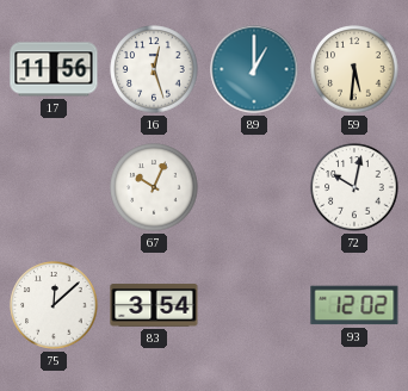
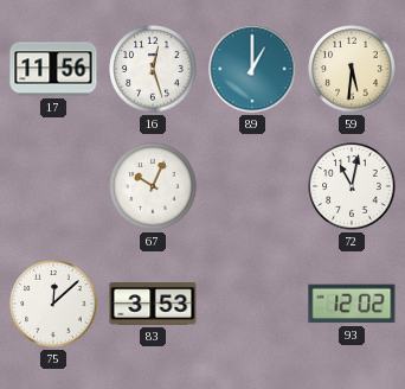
72: 10:02 -> 11:02
83: 3:54 -> 3:53
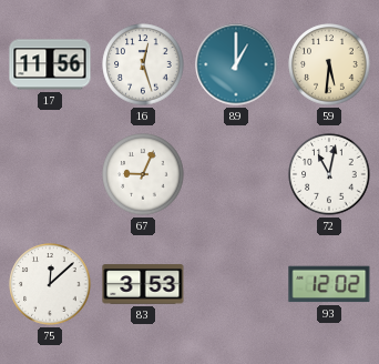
67: 10:04 -> 9:04
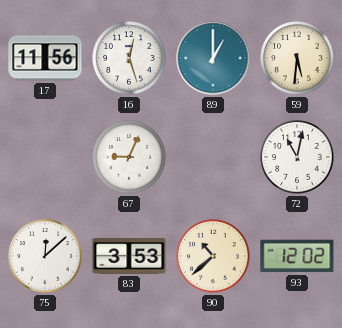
90: none -> 10:38
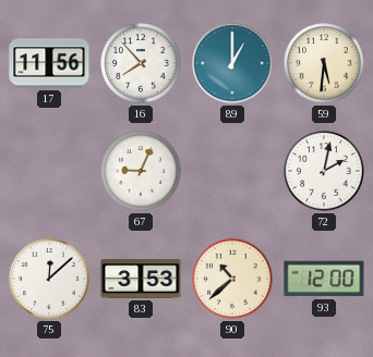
16: 12:27 -> 7:53
72: 11:02 -> 2:02
93: 12:02 -> 12:00
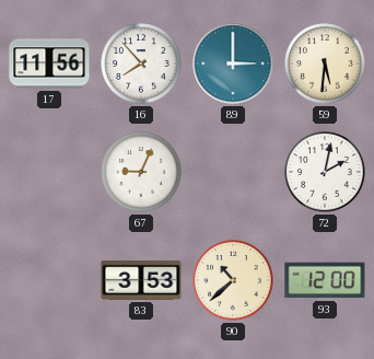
89: 1:00 -> 3:00
75: 12:08 -> none
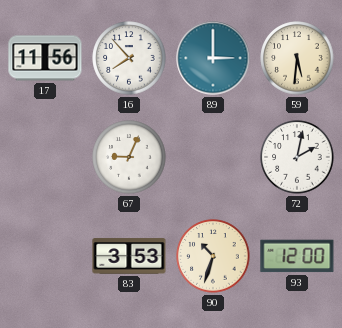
90: 10:38 -> 10:33
